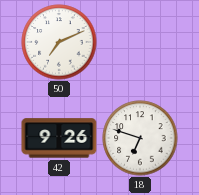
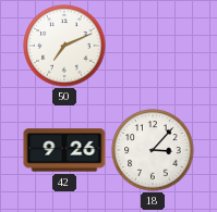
18: 6:48 -> 3:07
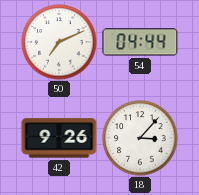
54: none -> 04:44
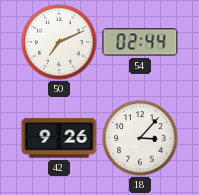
54: 04:44 -> 02:44
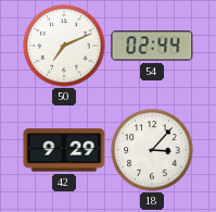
42: 9:26 -> 9:29
